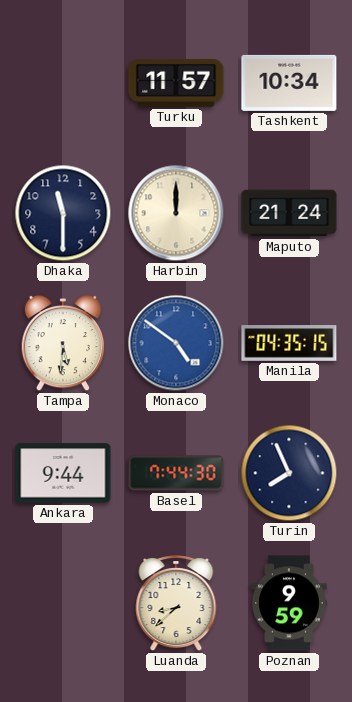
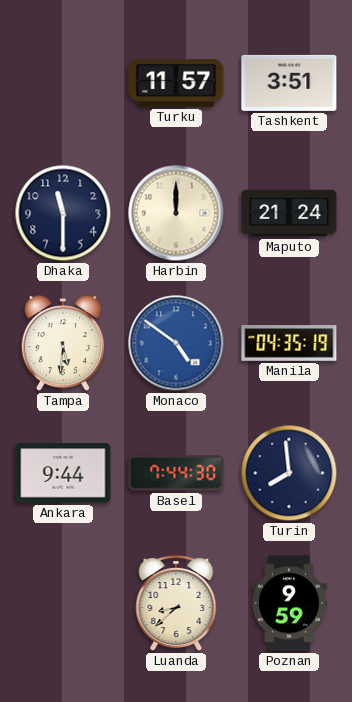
Tashkent: 10:34 -> 3:51
Manila: 04:35:15 -> 04:35:19
Turin: 7:56 -> 7:59
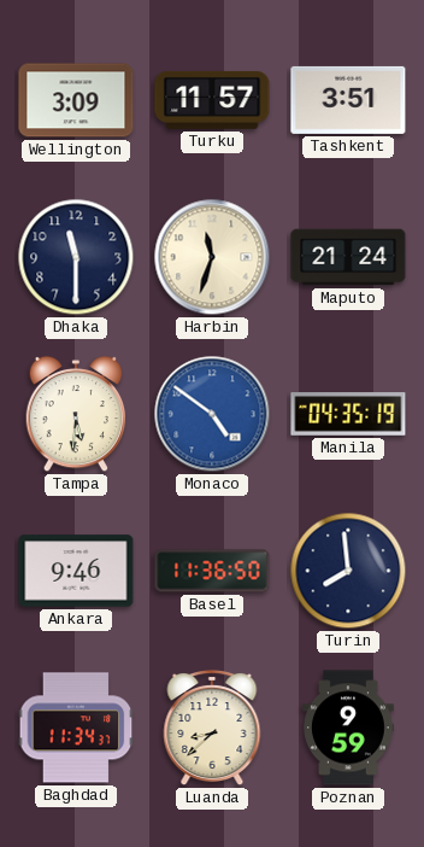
Wellington: none -> 3:09
Harbin: 12:00 -> 11:33
Ankara: 9:44 -> 9:46
Basel: 7:44 -> 11:36
Baghdad: none -> 11:34
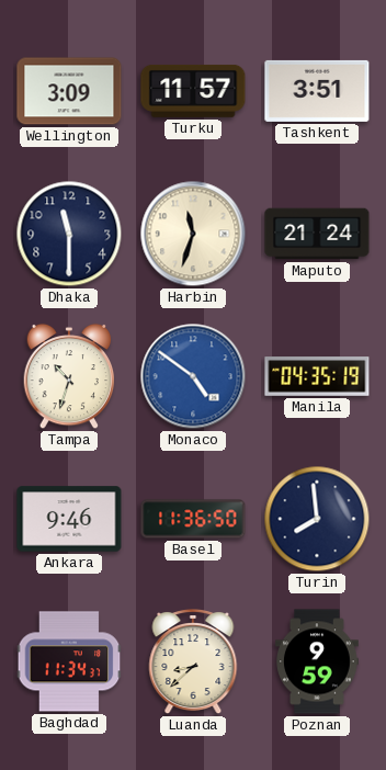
Tampa: 5:31 -> 10:33
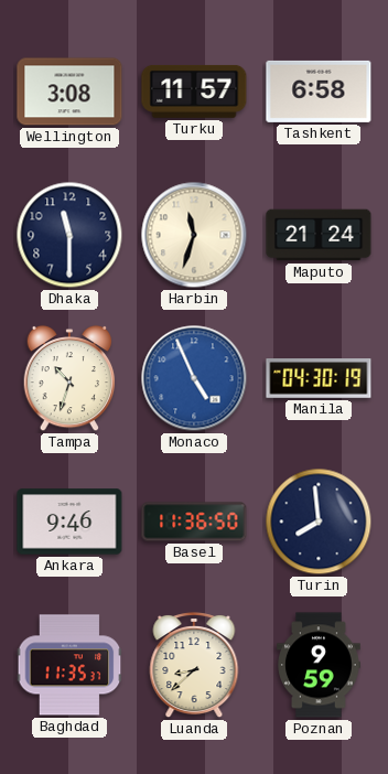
Wellington: 3:09 -> 3:08
Tashkent: 3:51 -> 6:58
Monaco: 4:51 -> 4:56
Manila: 04:35 -> 04:30
Baghdad: 11:34 -> 11:35
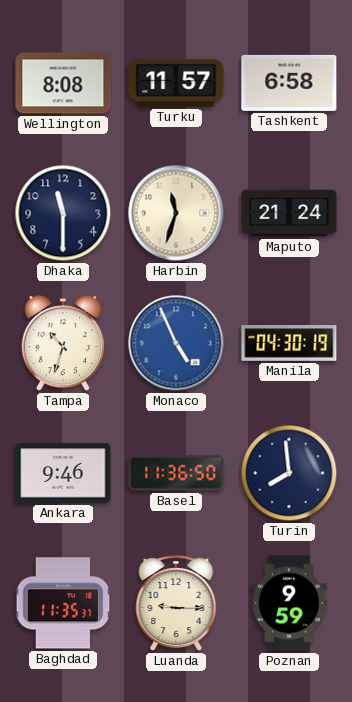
Wellington: 3:08 -> 8:08
Luanda: 8:38 -> 9:15
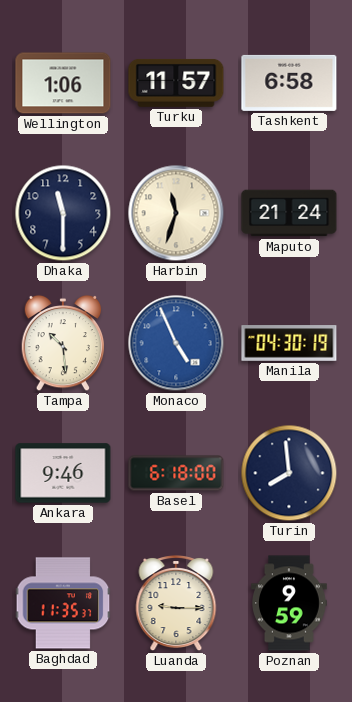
Wellington: 8:08 -> 1:06
Tampa: 10:33 -> 10:29
Basel: 11:36 -> 6:18
